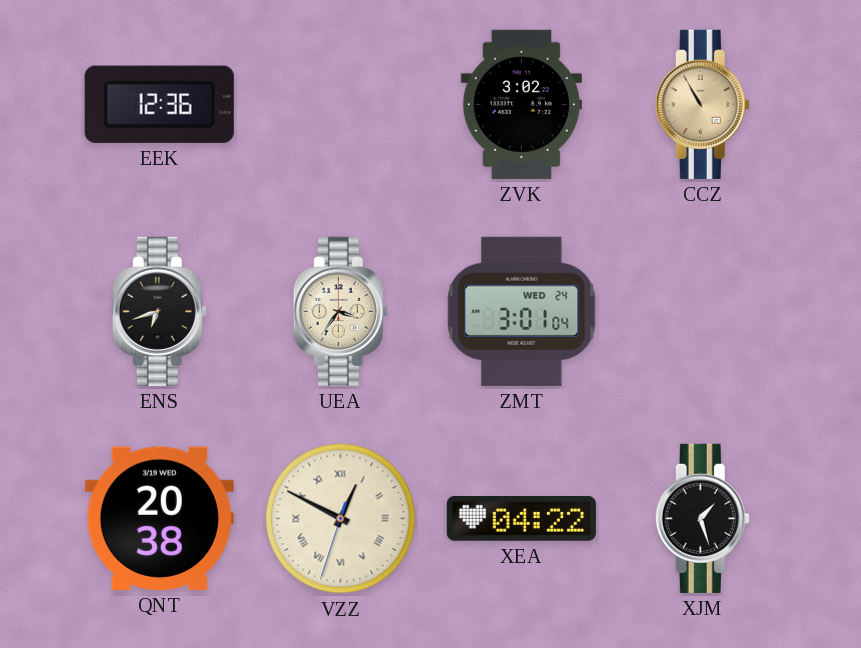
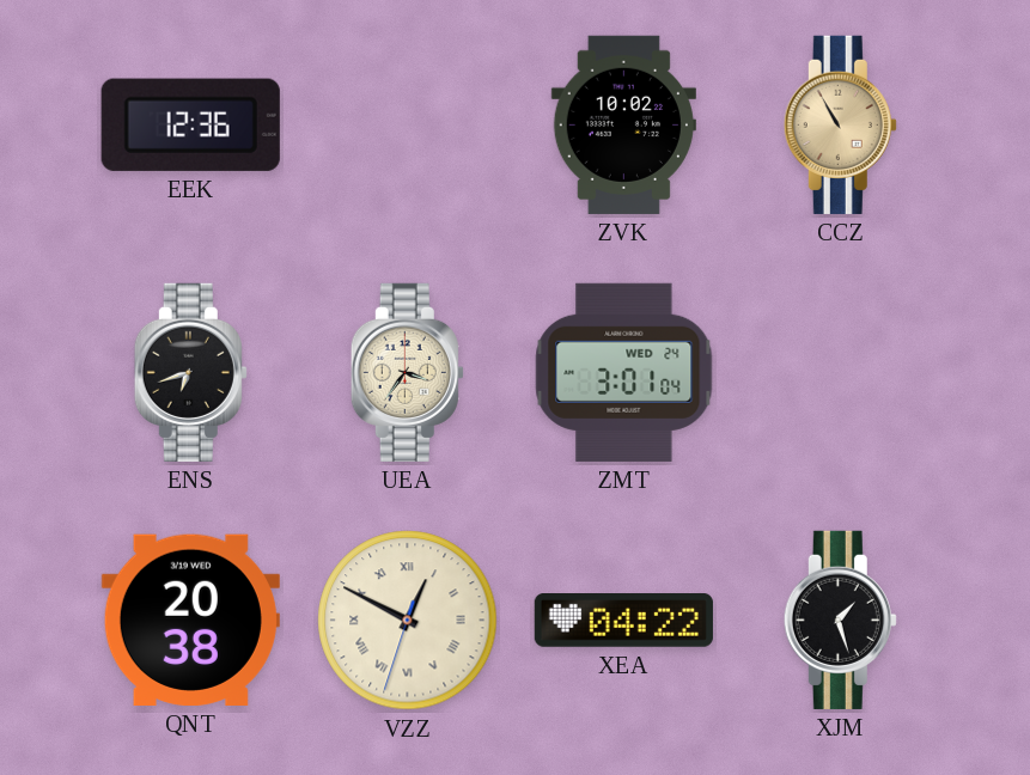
ZVK: 3:02 -> 10:02
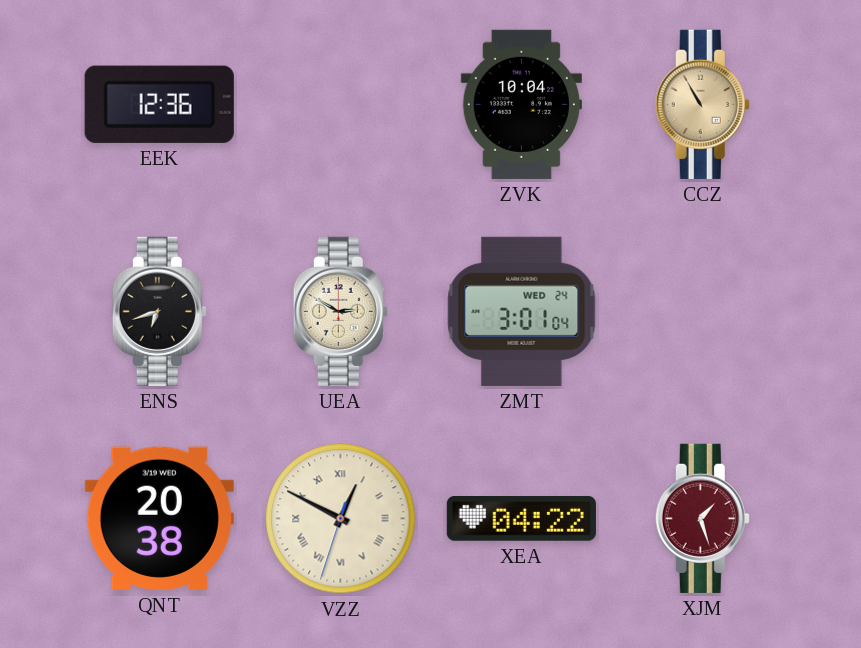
ZVK: 10:02 -> 10:04
UEA: 3:36 -> 2:50
XJM dial: black -> burgundy
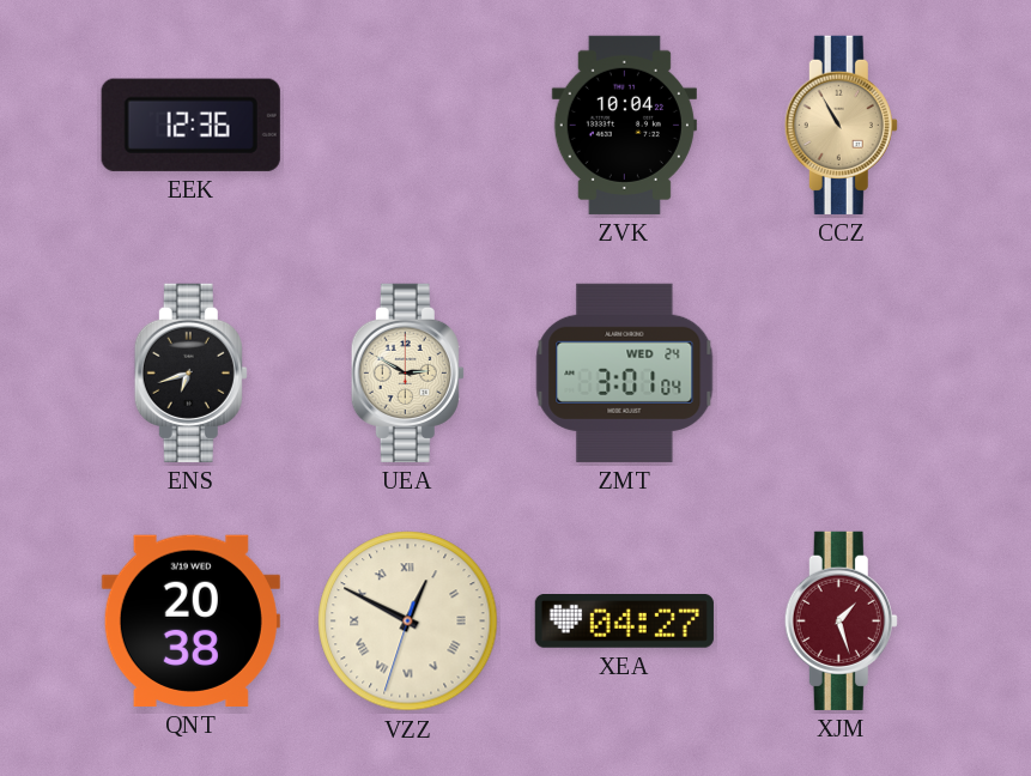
XEA: 04:22 -> 04:27
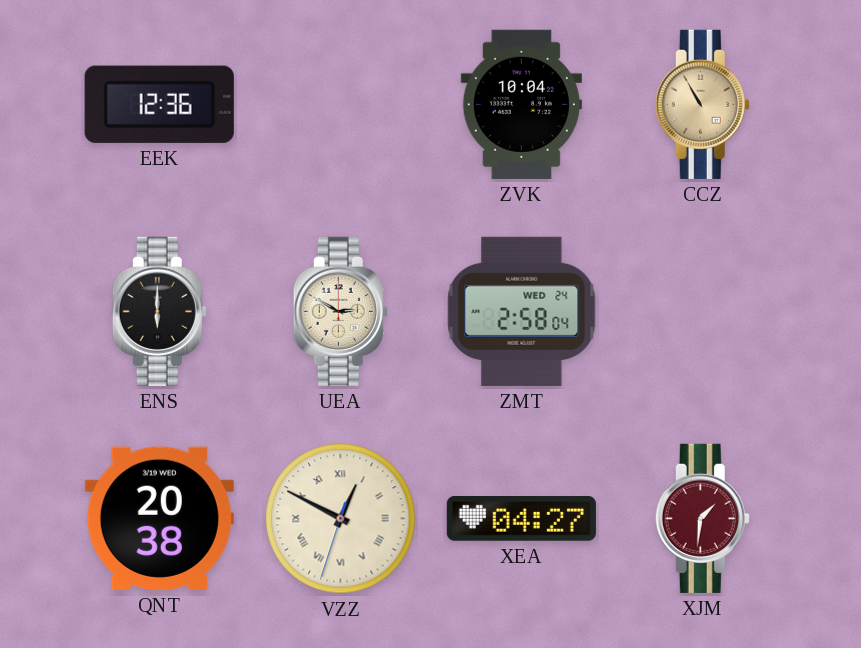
ENS: 6:42 -> 6:00
ZMT: 3:01 -> 2:58
XJM: 1:27 -> 1:31
